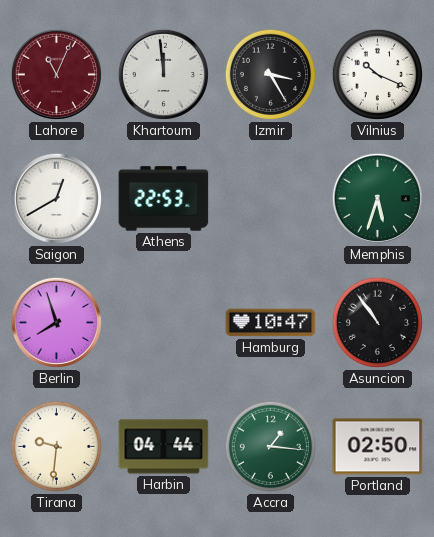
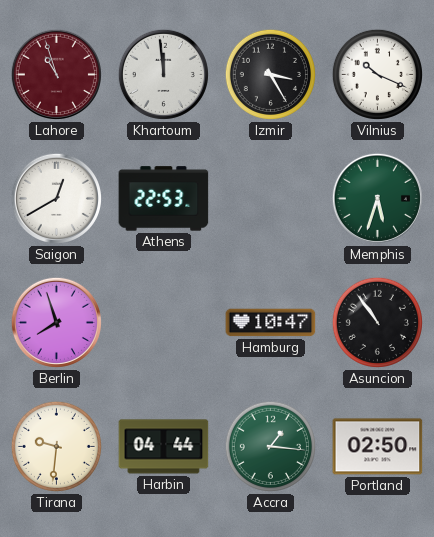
Lahore: 11:04 -> 10:57
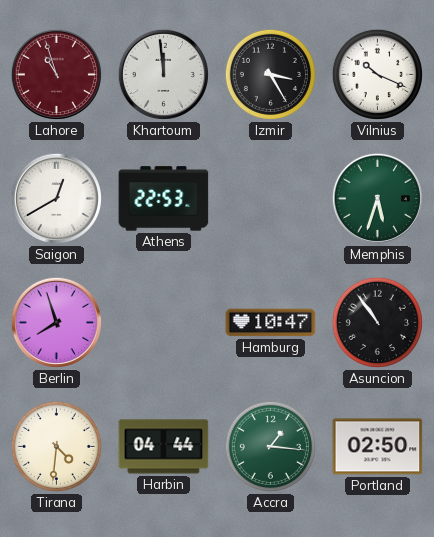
Tirana: 9:31 -> 4:31
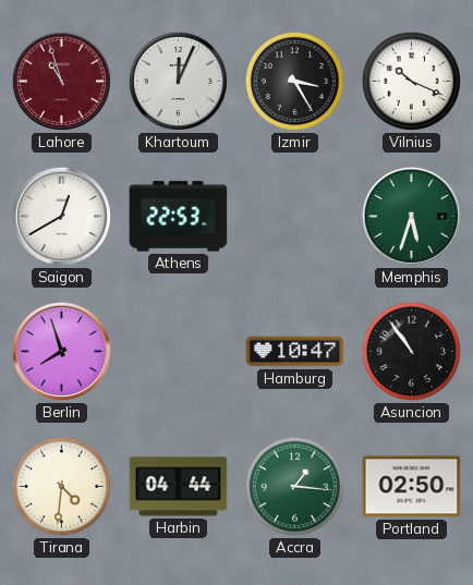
Khartoum: 11:59 -> 12:04
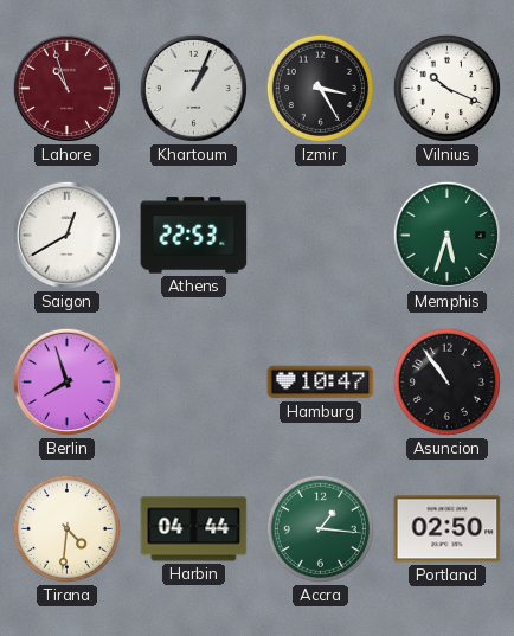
Khartoum: 12:04 -> 1:04
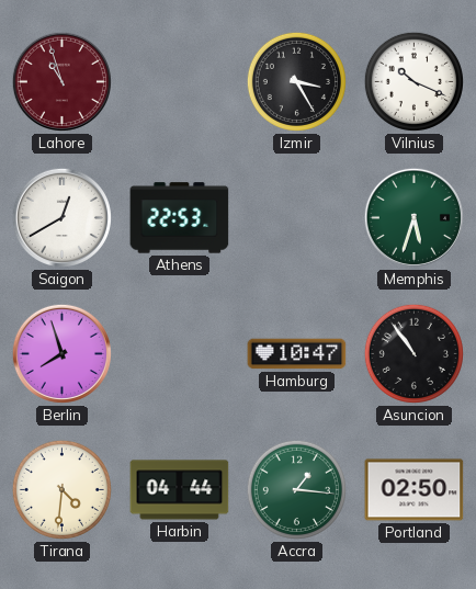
Khartoum: 1:04 -> none
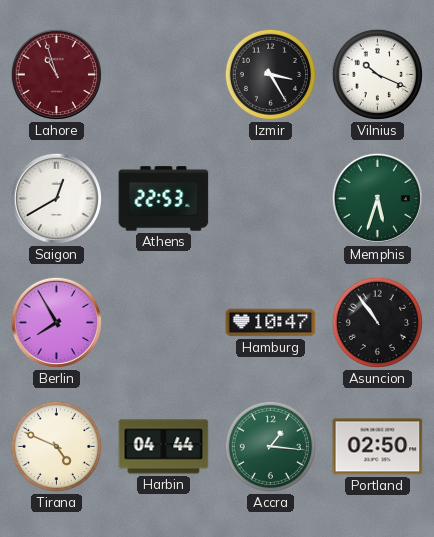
Berlin: 7:57 -> 7:55
Tirana: 4:31 -> 4:49
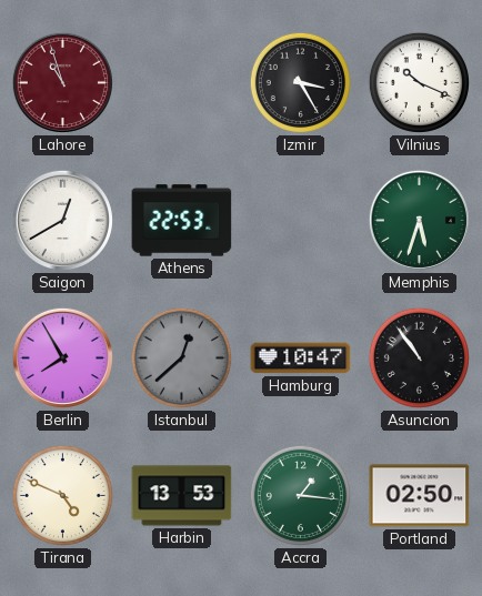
Istanbul: none -> 12:38
Harbin: 04:44 -> 13:53
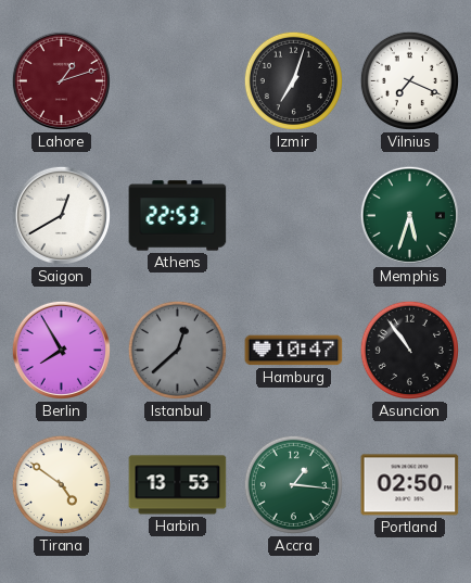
Lahore: 10:57 -> 1:12
Izmir: 3:25 -> 7:03
Vilnius: 10:19 -> 7:19
Tirana: 4:49 -> 4:51
